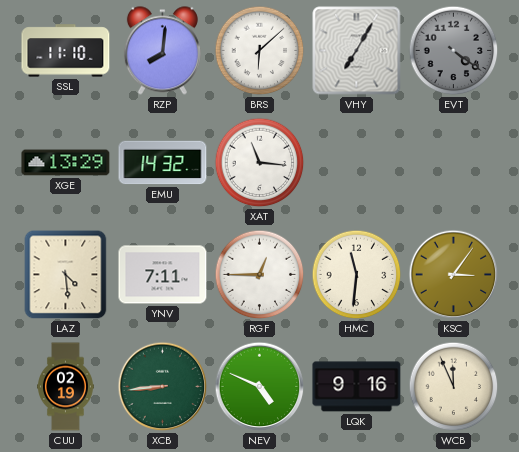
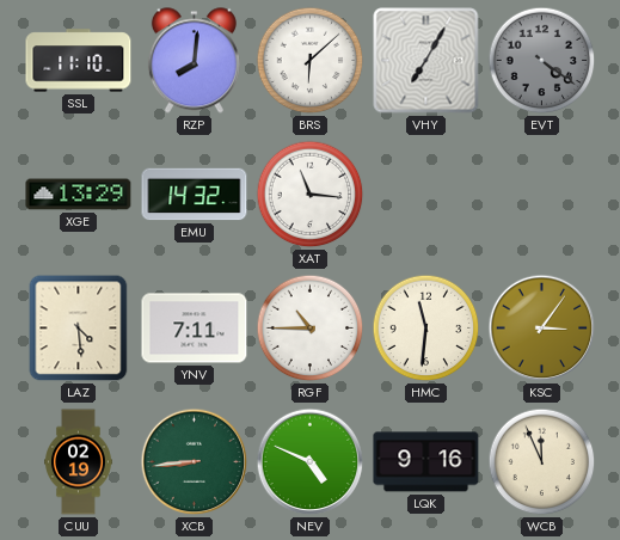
RGF: 12:45 -> 10:45
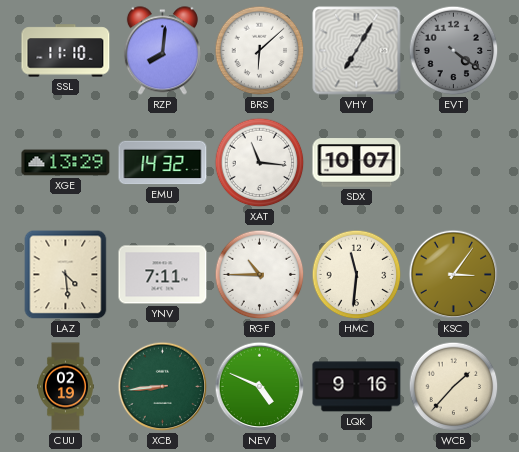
SDX: none -> 10:07
WCB: 11:56 -> 1:37
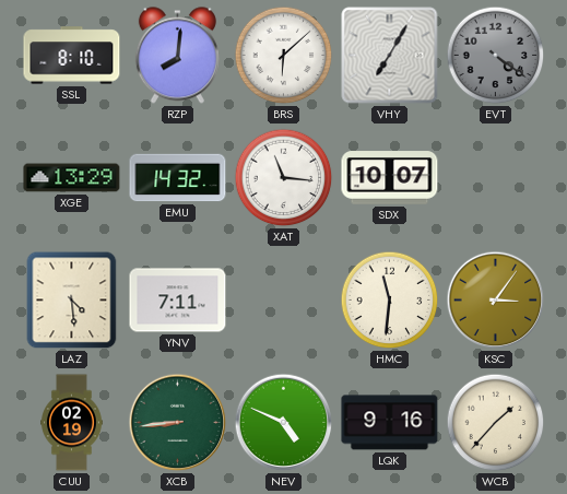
SSL: 11:10 -> 8:10
RGF: 10:45 -> none
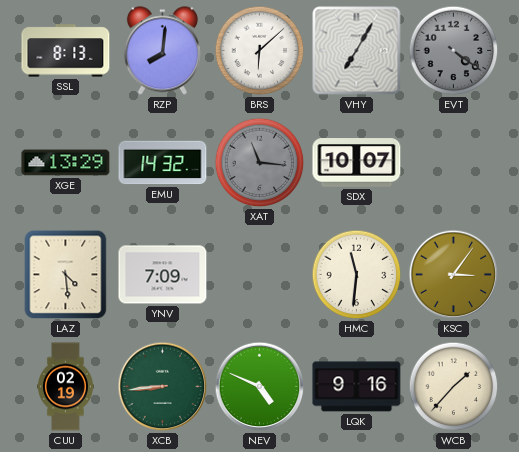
SSL: 8:10 -> 8:13
XAT dial: white -> grey
YNV: 7:11 -> 7:09
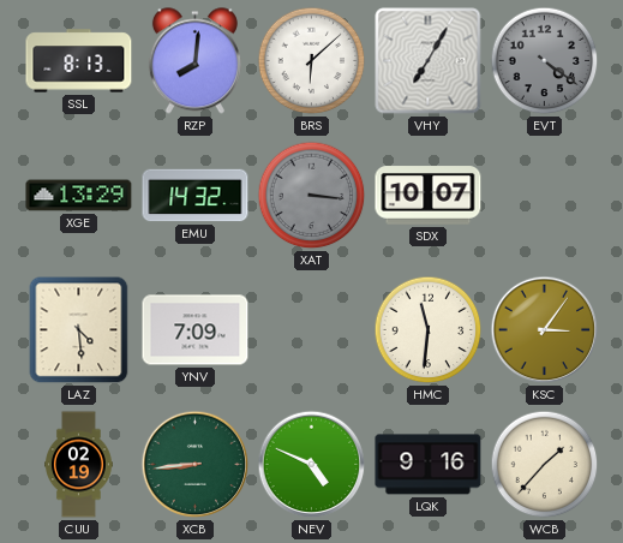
XAT: 11:16 -> 3:16
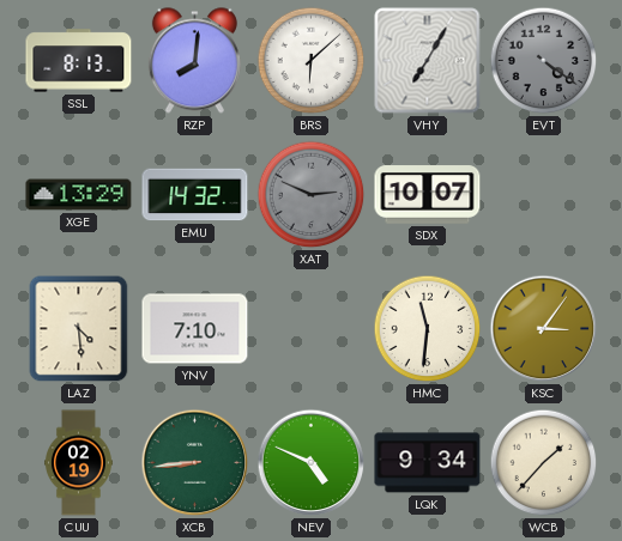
XAT: 3:16 -> 2:49
YNV: 7:09 -> 7:10
LQK: 9:16 -> 9:34
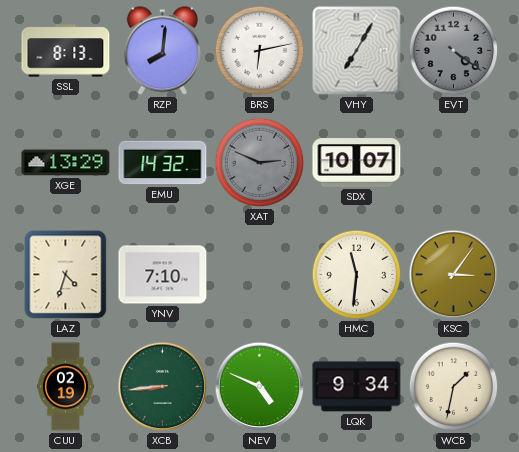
BRS: 6:08 -> 6:13
LAZ: 4:29 -> 4:33
WCB: 1:37 -> 1:32
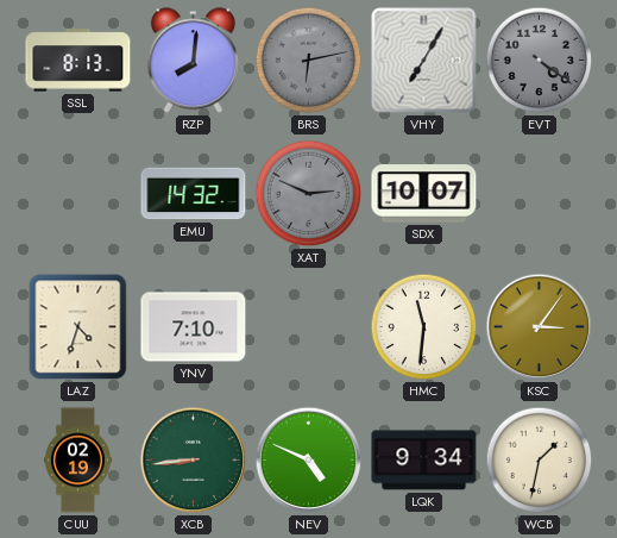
BRS dial: white -> grey
XGE: 13:29 -> none
